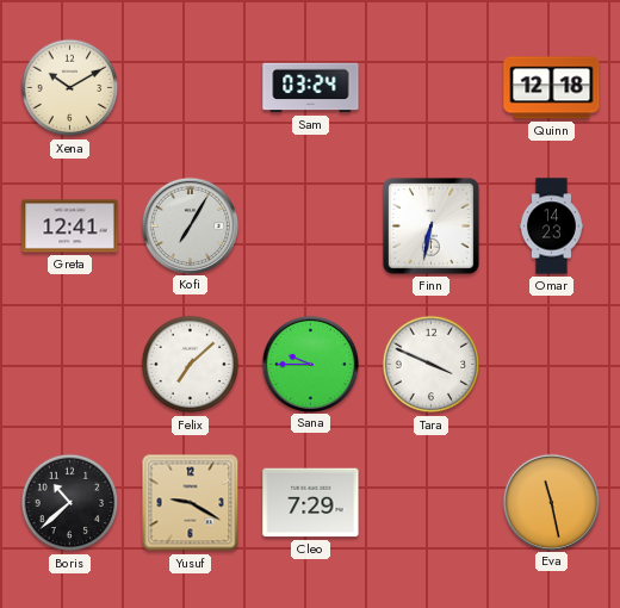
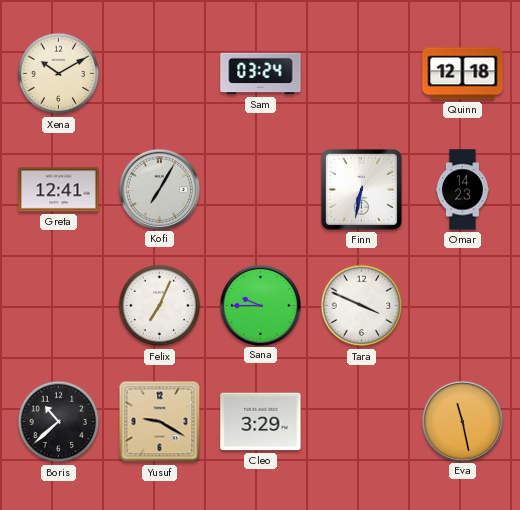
Felix: 7:08 -> 7:04
Cleo: 7:29 -> 3:29
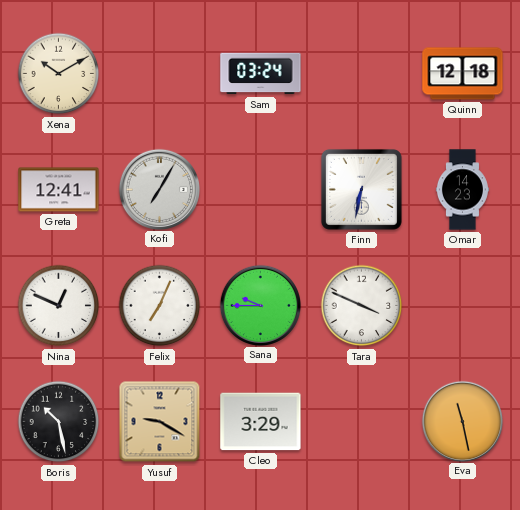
Nina: none -> 12:49
Boris: 10:38 -> 10:28
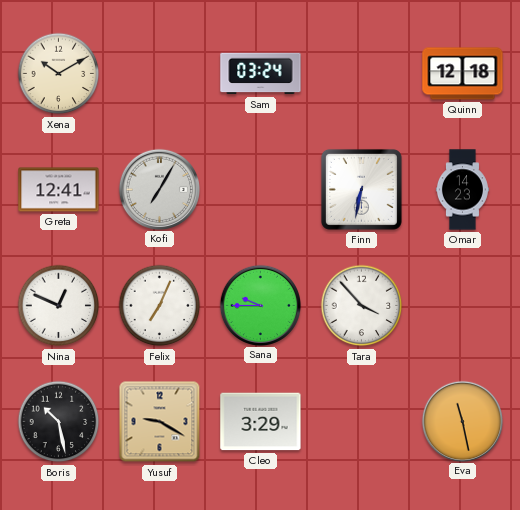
Tara: 3:49 -> 3:53
